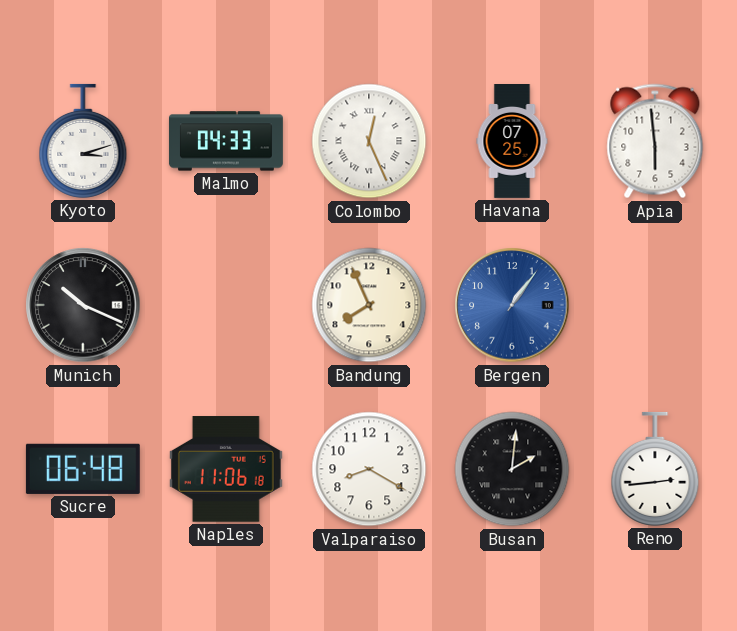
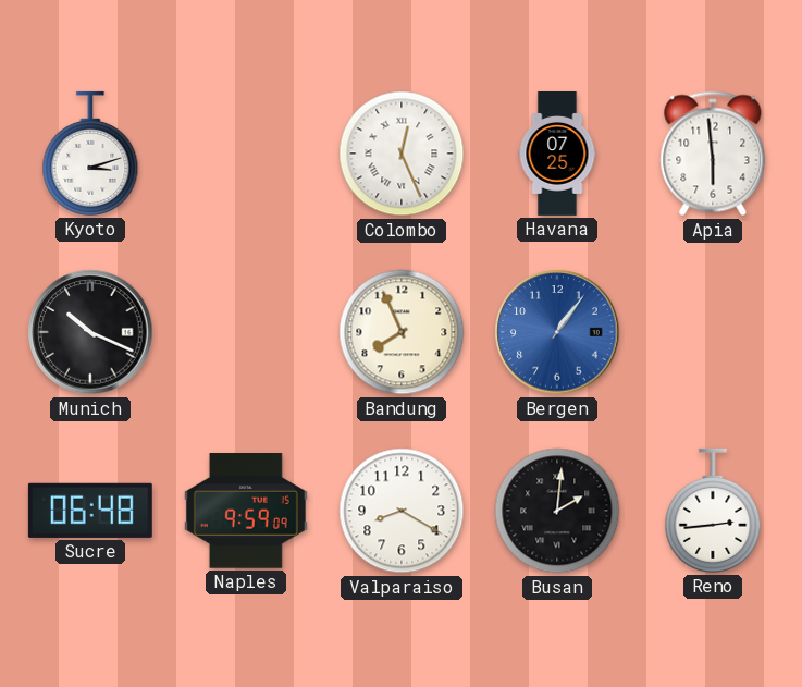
Malmo: 04:33 -> none
Naples: 11:06 -> 9:59
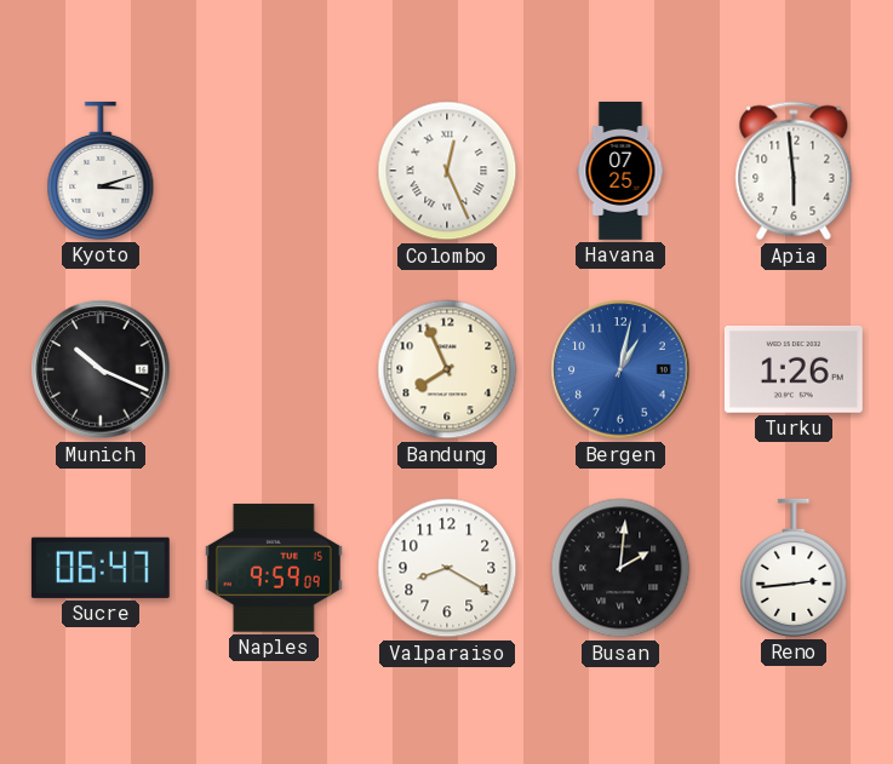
Bergen: 1:06 -> 1:02
Turku: none -> 1:26
Sucre: 06:48 -> 06:47
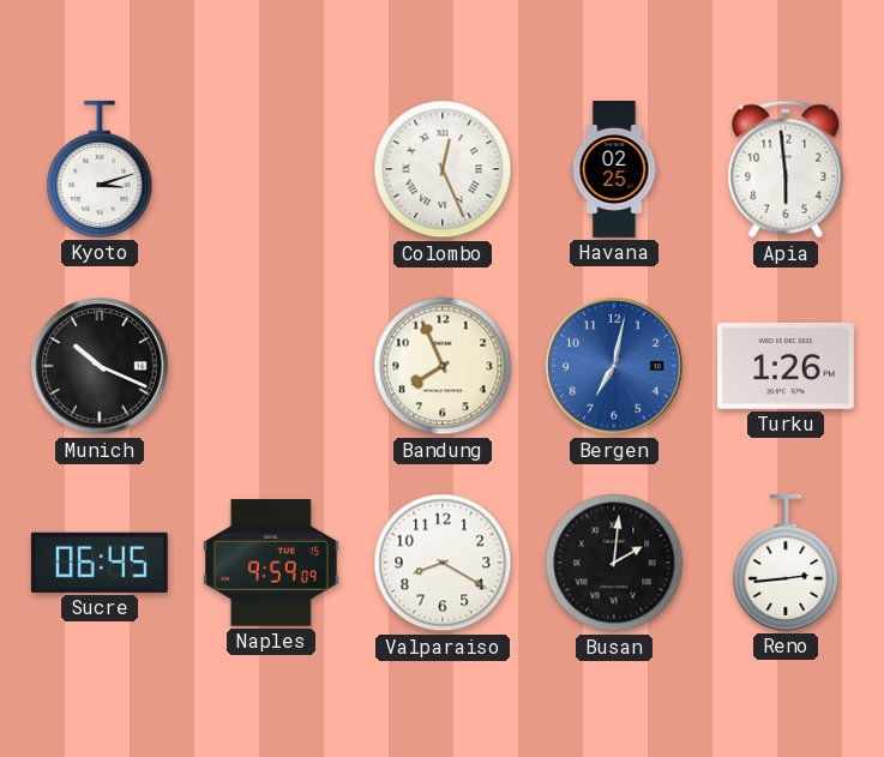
Havana: 07:25 -> 02:25
Bergen: 1:02 -> 7:02
Sucre: 06:47 -> 06:45
